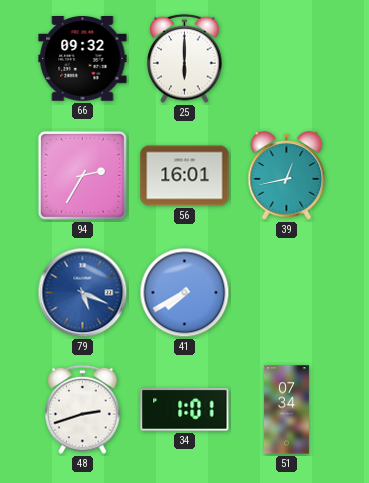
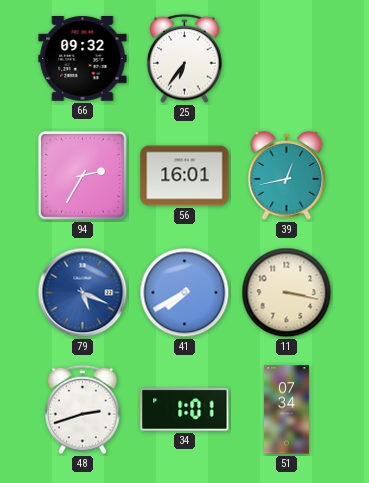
25: 6:00 -> 6:36
11: none -> 3:17
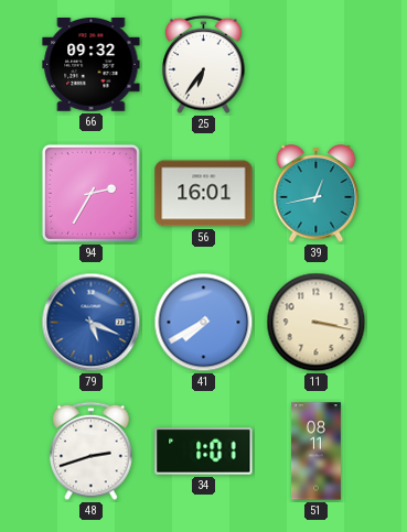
51: 07:34 -> 08:11
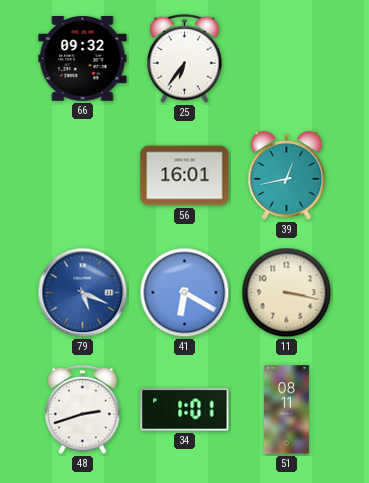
94: 2:35 -> none
41: 7:40 -> 6:20
